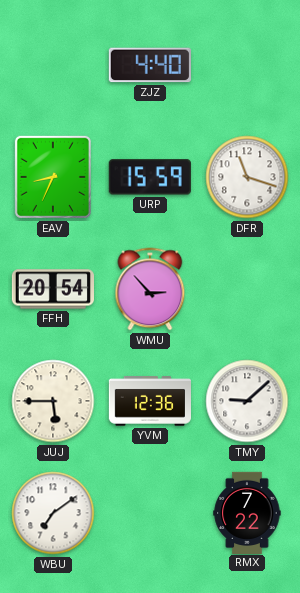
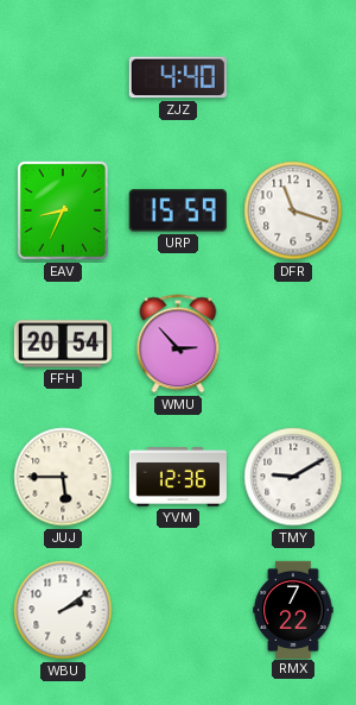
TMY: 9:08 -> 9:10
WBU: 7:09 -> 2:09
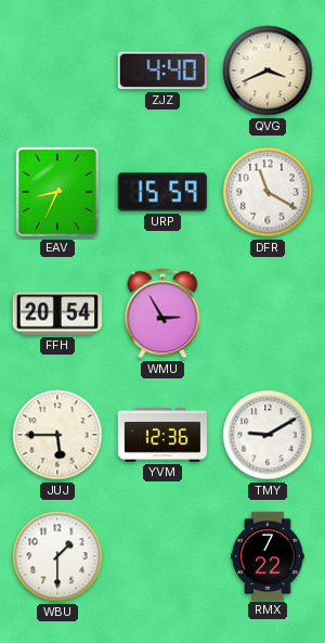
QVG: none -> 3:41
DFR: 11:18 -> 11:20
WMU: 2:53 -> 2:55
WBU: 2:09 -> 1:30
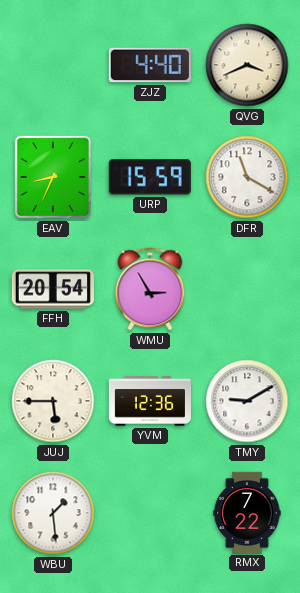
WBU: 1:30 -> 1:29
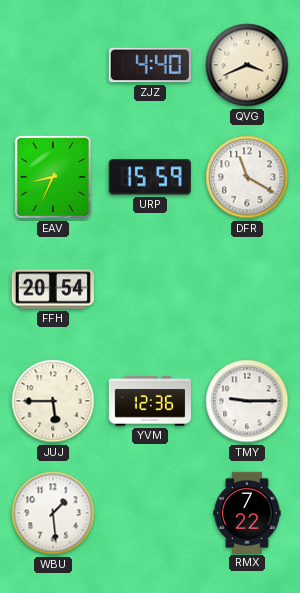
WMU: 2:55 -> none
TMY: 9:10 -> 9:15
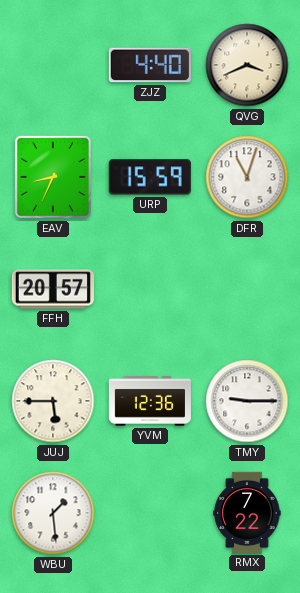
DFR: 11:20 -> 11:03
FFH: 20:54 -> 20:57
